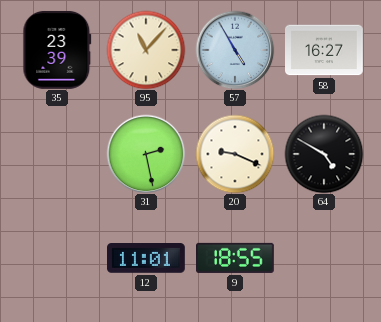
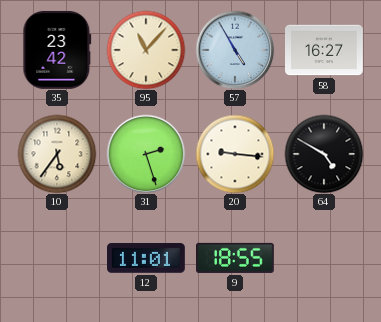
35: 23:39 -> 23:42
10: none -> 5:36
31: 2:28 -> 2:27
20: 9:19 -> 9:16
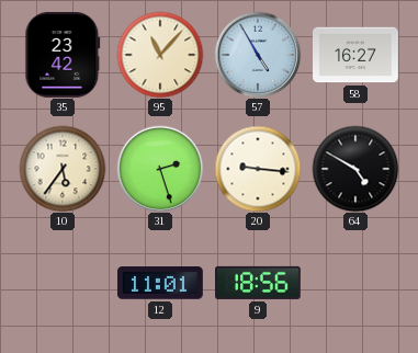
9: 18:55 -> 18:56
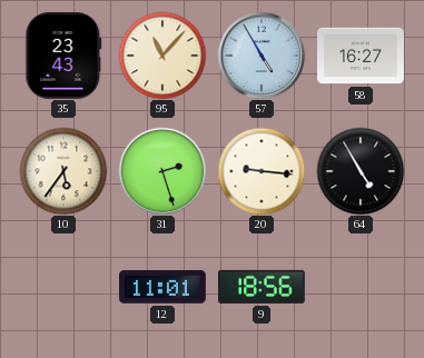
35: 23:42 -> 23:43
64: 4:50 -> 4:55
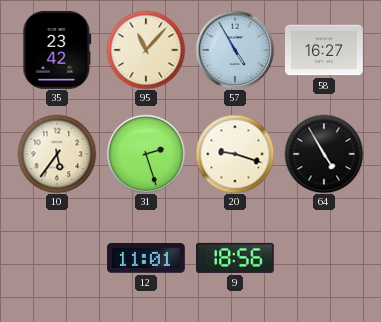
35: 23:43 -> 23:42
20: 9:16 -> 9:18
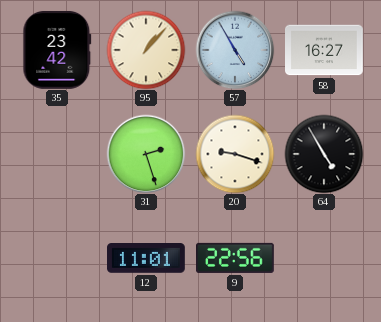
95: 11:07 -> 1:07
10: 5:36 -> none
9: 18:56 -> 22:56
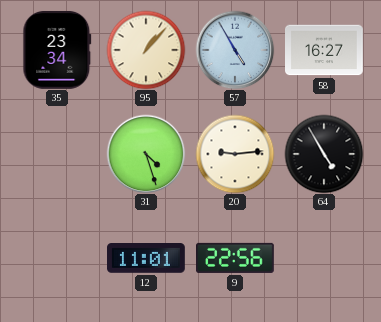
35: 23:42 -> 23:34
31: 2:27 -> 4:27
20: 9:18 -> 9:14
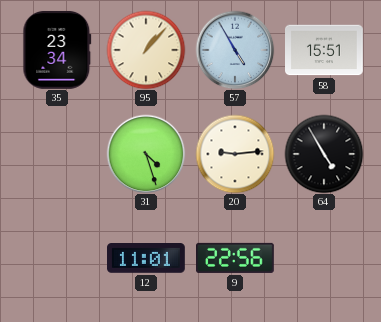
58: 16:27 -> 15:51
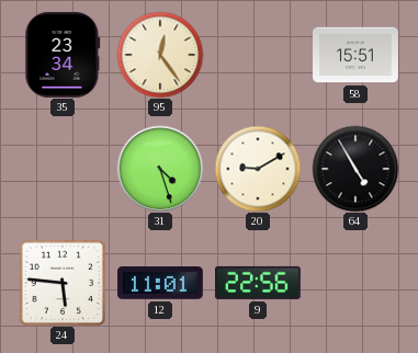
95: 1:07 -> 12:24
57: 4:55 -> none
20: 9:14 -> 9:10
24: none -> 5:46
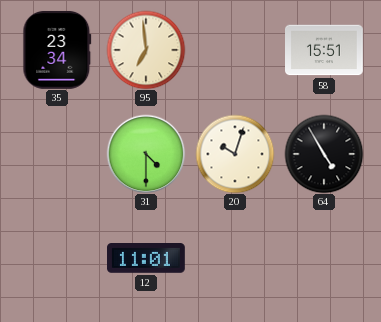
95: 12:24 -> 6:59
31: 4:27 -> 4:30
20: 9:10 -> 10:03
24: 5:46 -> none
9: 22:56 -> none
